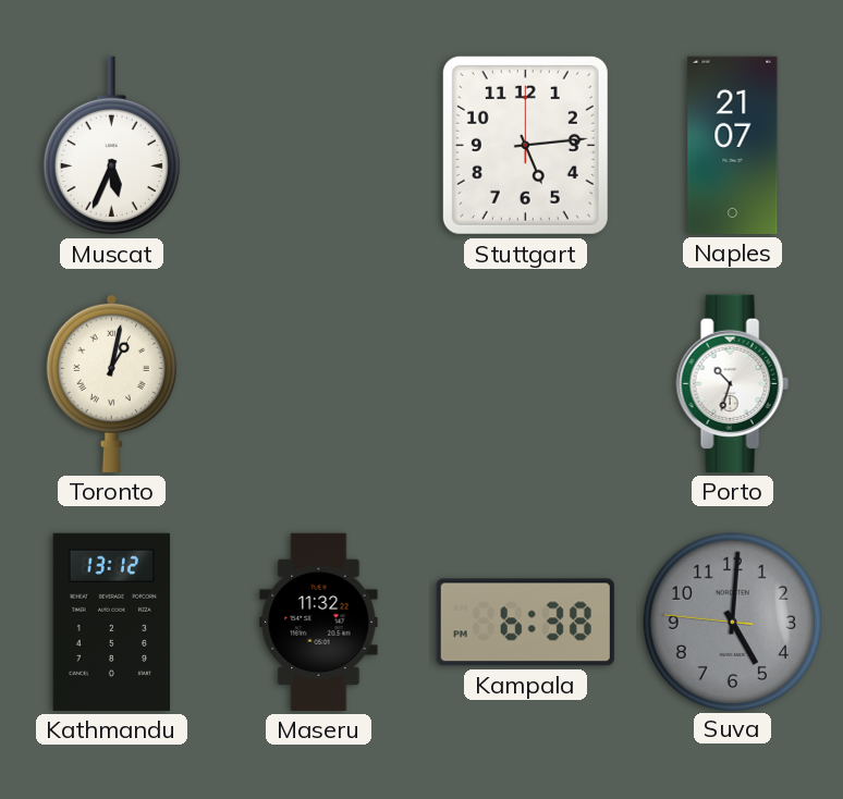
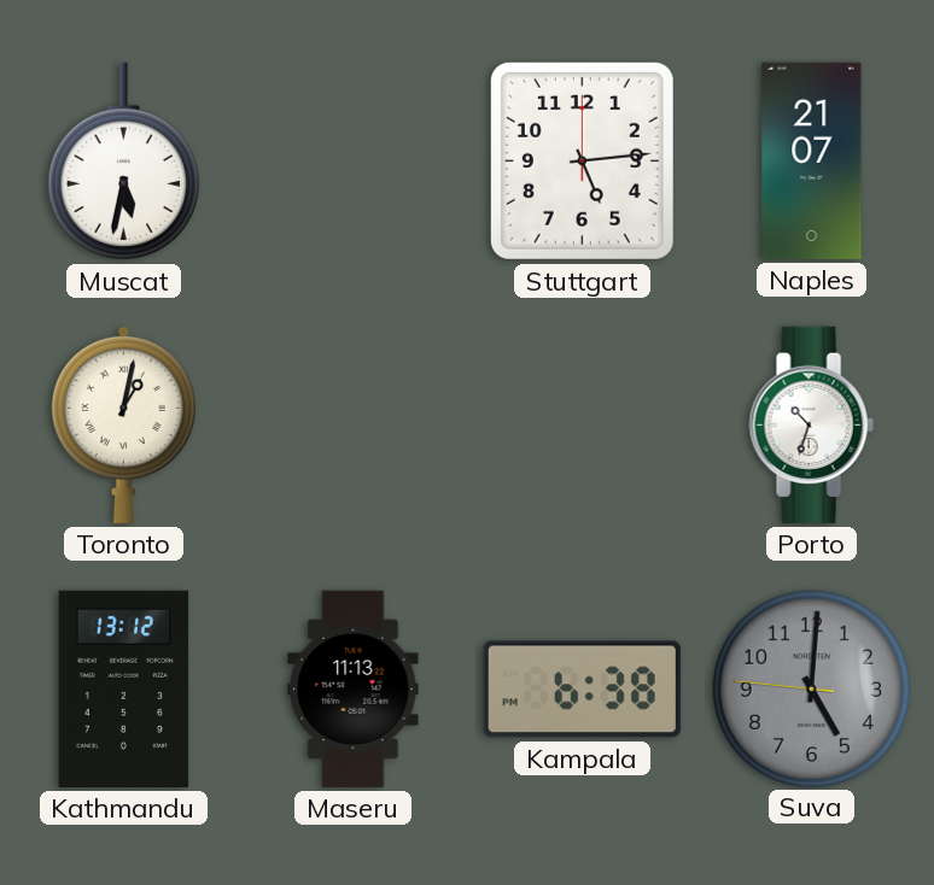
Muscat: 5:34 -> 5:32
Maseru: 11:32 -> 11:13
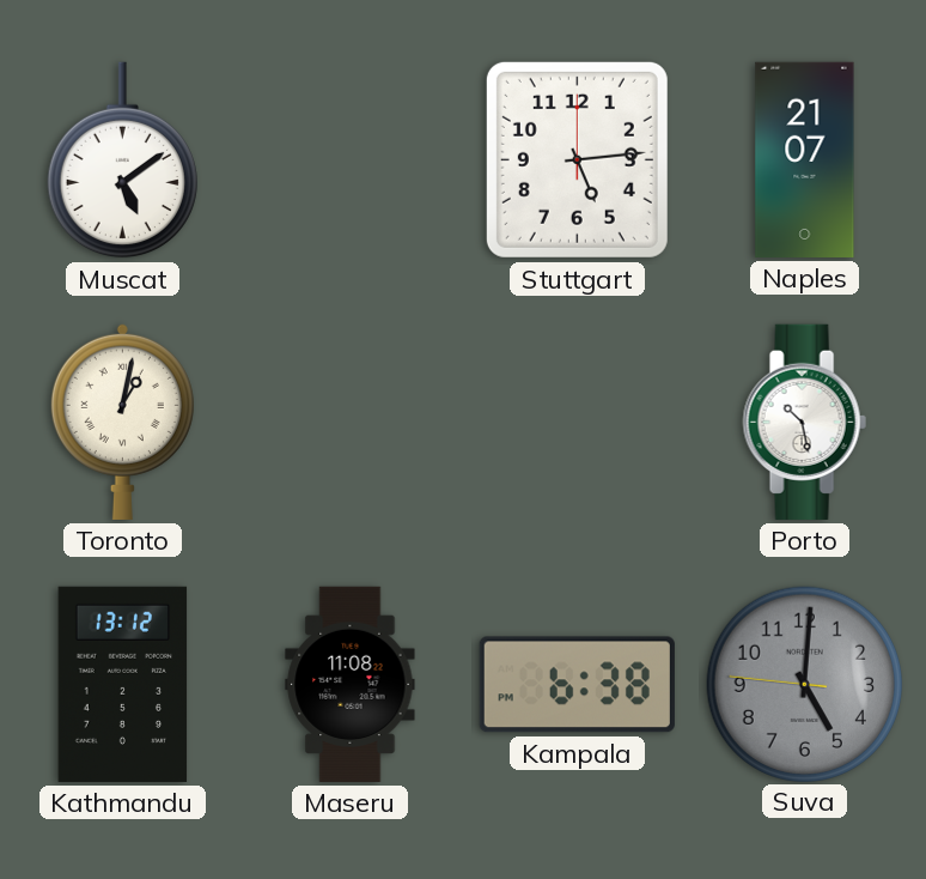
Muscat: 5:32 -> 5:09
Porto: 10:33 -> 10:28
Maseru: 11:13 -> 11:08
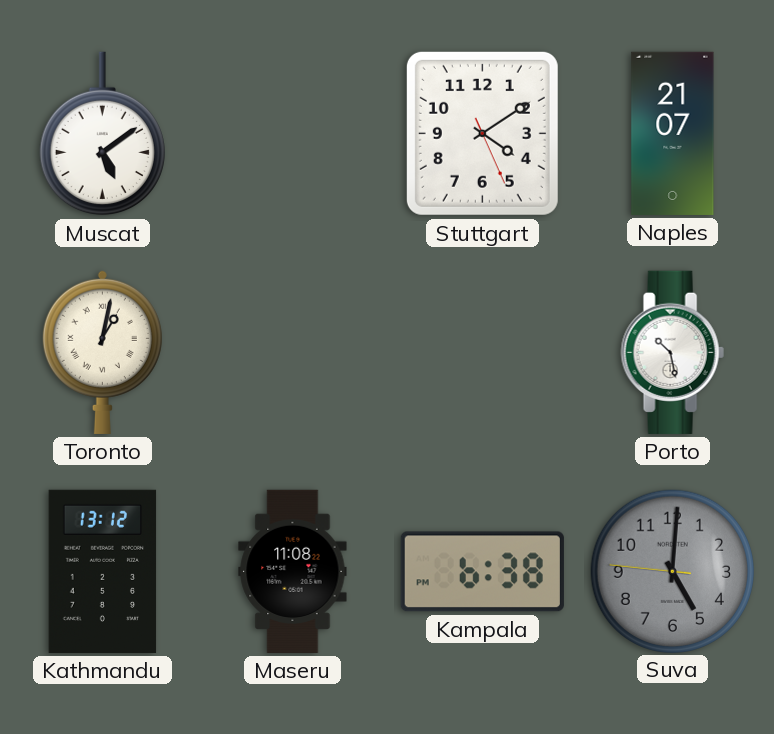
Stuttgart: 5:14 -> 4:09
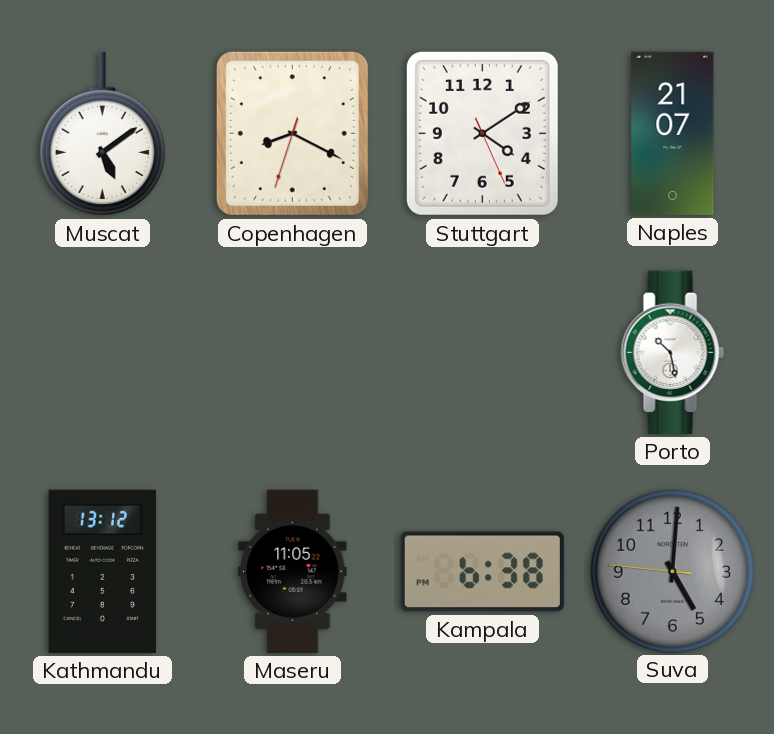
Copenhagen: none -> 8:19
Toronto: 1:02 -> none
Maseru: 11:08 -> 11:05
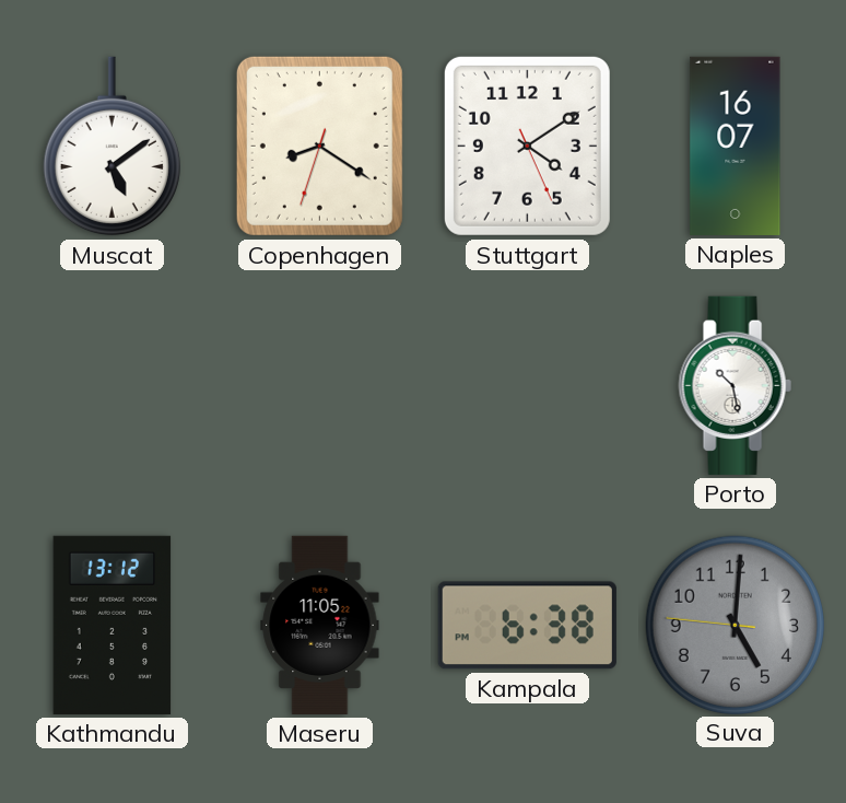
Copenhagen: 8:19 -> 8:20
Naples: 21:07 -> 16:07
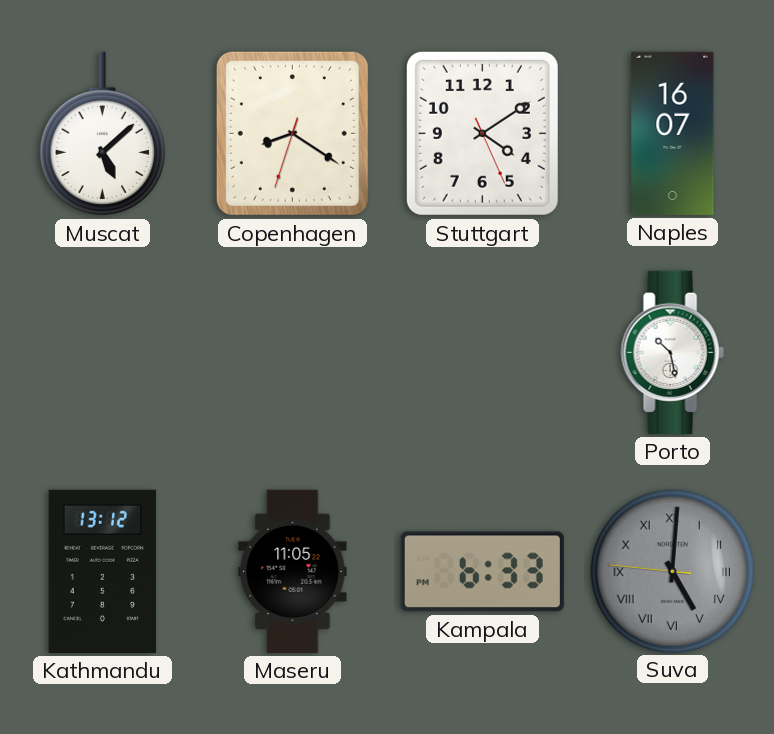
Muscat: 5:09 -> 5:08
Kampala: 6:38 -> 6:33
Suva numerals: Arabic -> Roman
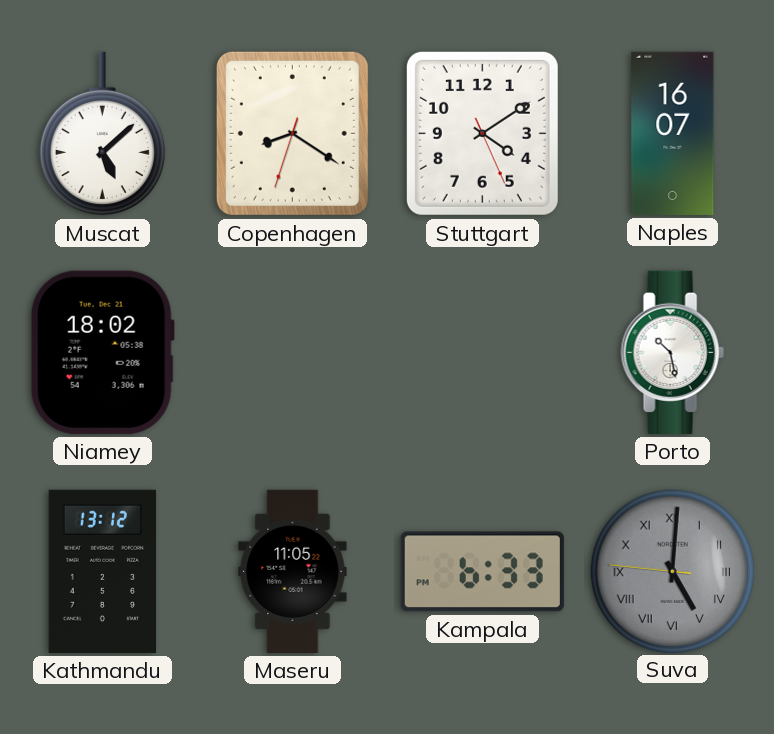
Niamey: none -> 18:02
